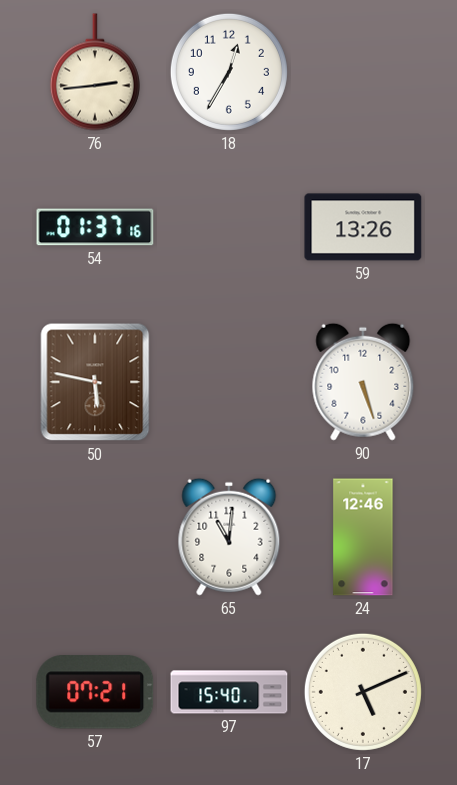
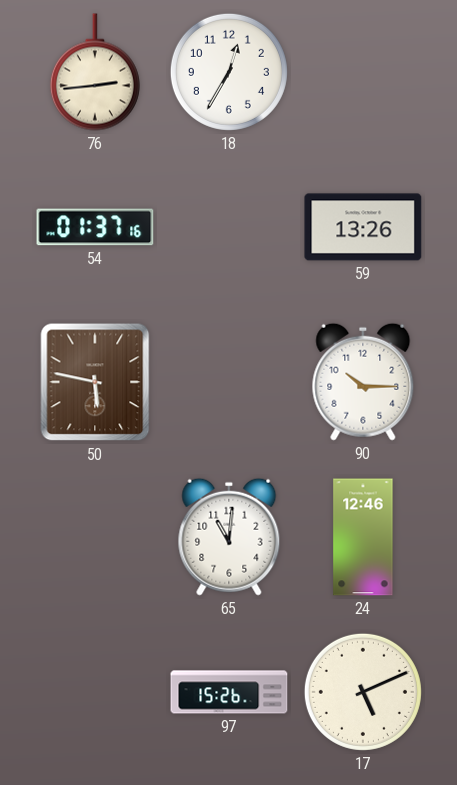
90: 5:27 -> 10:15
57: 07:21 -> none
97: 15:40 -> 15:26
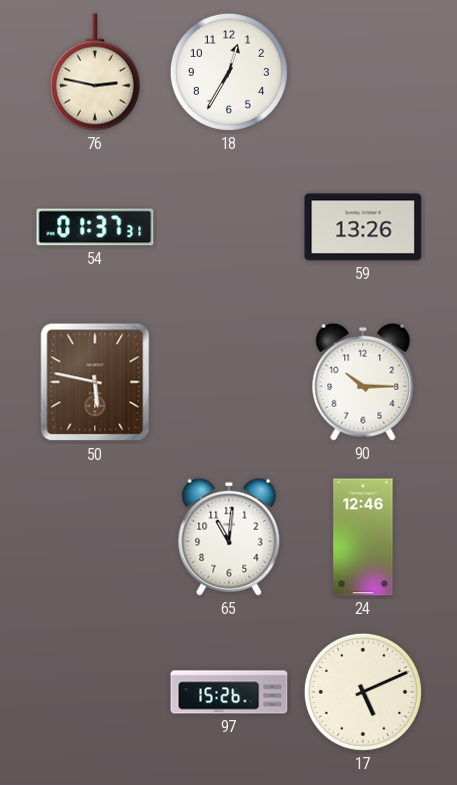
76: 2:44 -> 2:47
54: 01:37:16 -> 01:37:31
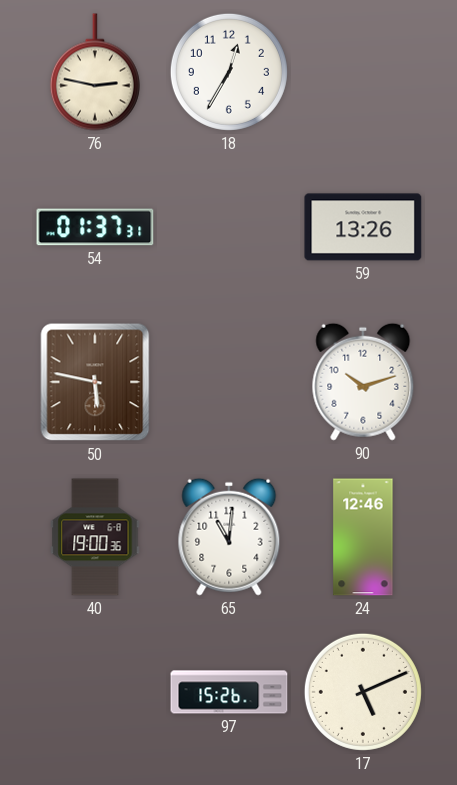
90: 10:15 -> 10:12
40: none -> 19:00
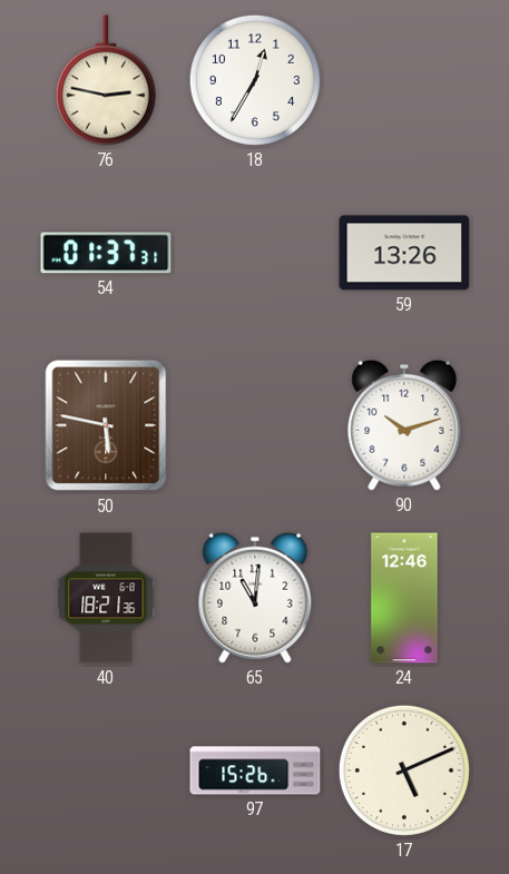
40: 19:00 -> 18:21
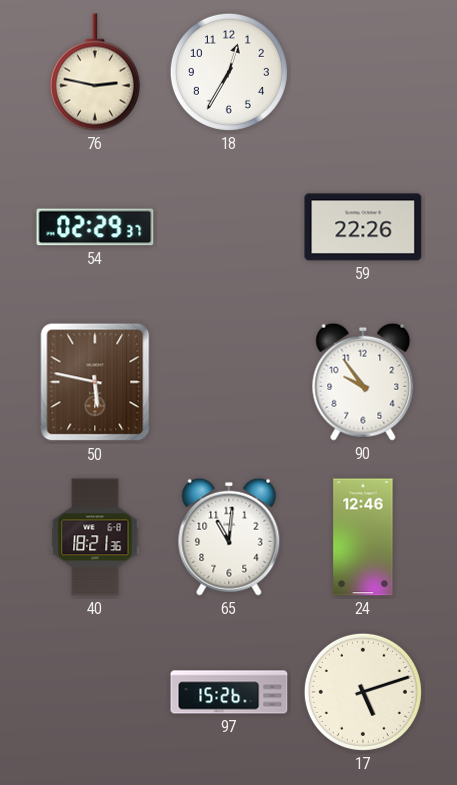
54: 01:37 -> 02:29
59: 13:26 -> 22:26
90: 10:12 -> 9:54
17: 5:11 -> 5:12
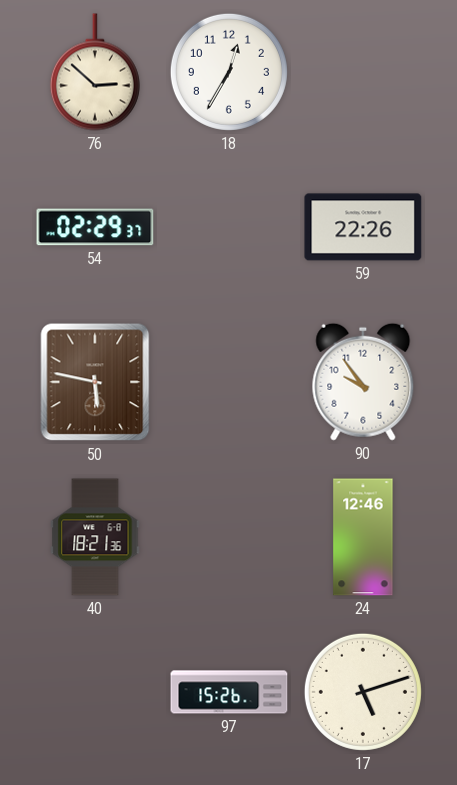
76: 2:47 -> 2:52
65: 11:01 -> none
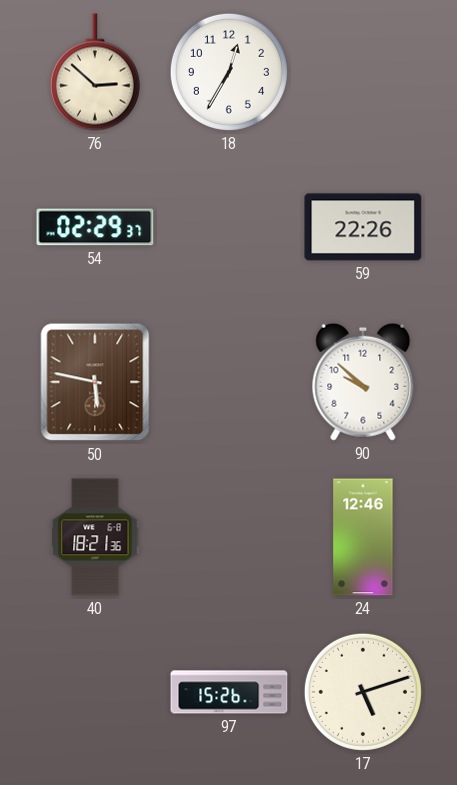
90: 9:54 -> 9:52
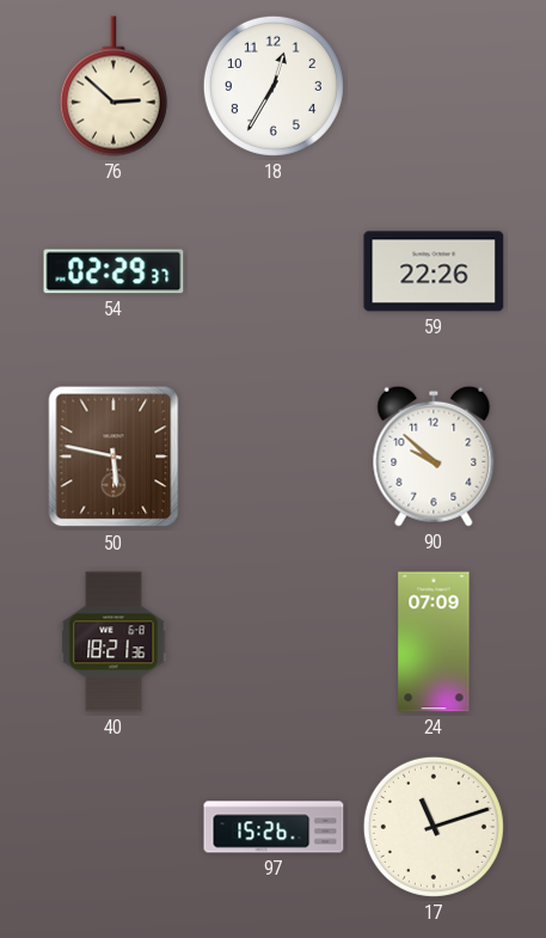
24: 12:46 -> 07:09
17: 5:12 -> 11:12
